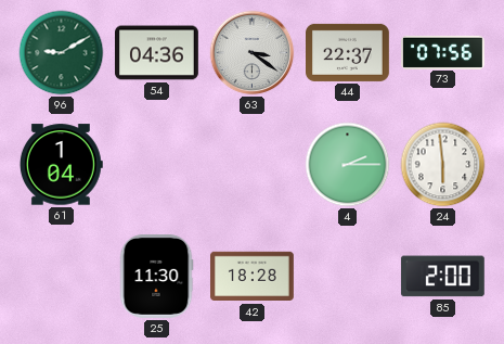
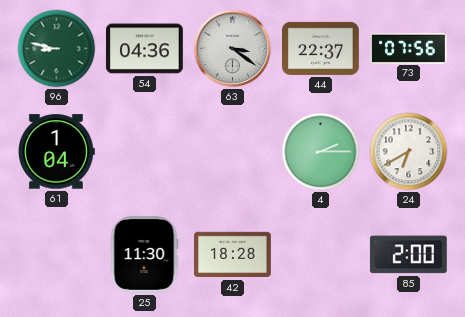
96: 9:10 -> 8:47
24: 5:59 -> 6:40
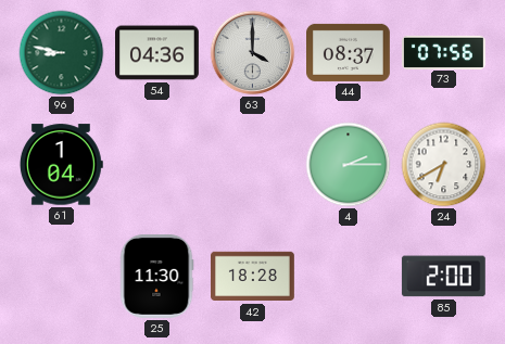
63: 3:21 -> 4:00
44: 22:37 -> 08:37
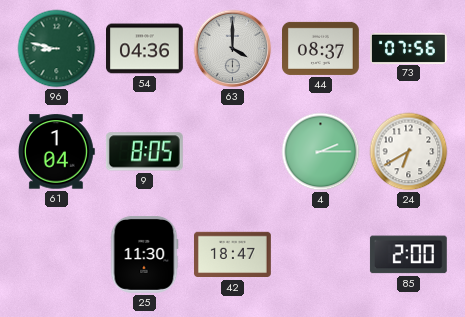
9: none -> 8:05
42: 18:28 -> 18:47
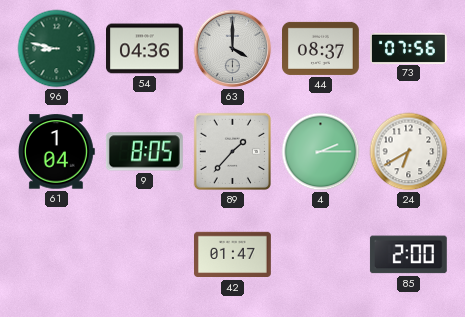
89: none -> 1:37
25: 11:30 -> none
42: 18:47 -> 01:47
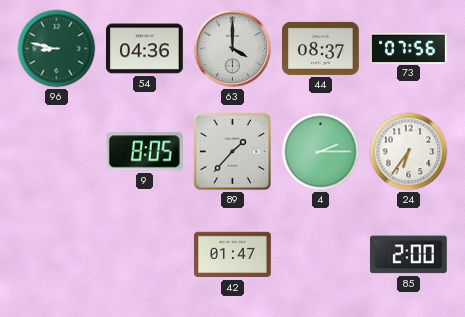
61: 1:04 -> none
24: 6:40 -> 6:36
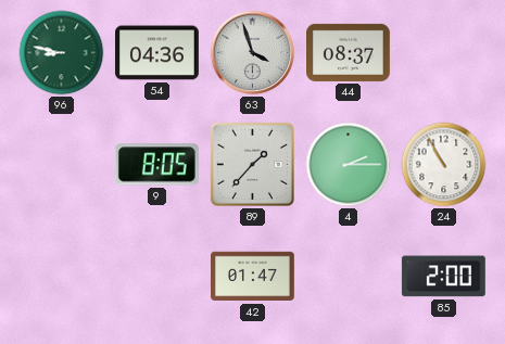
63: 4:00 -> 3:57
73: 07:56 -> none
24: 6:36 -> 10:55
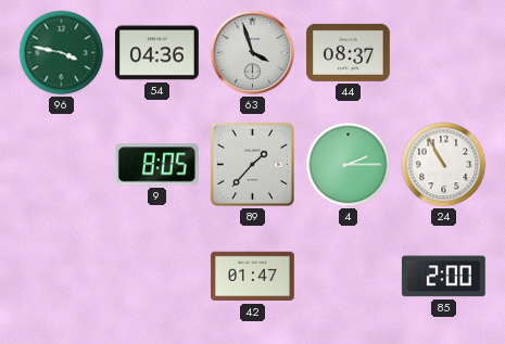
96: 8:47 -> 3:47
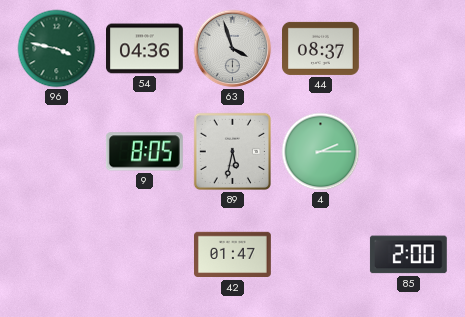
89: 1:37 -> 5:32
24: 10:55 -> none
